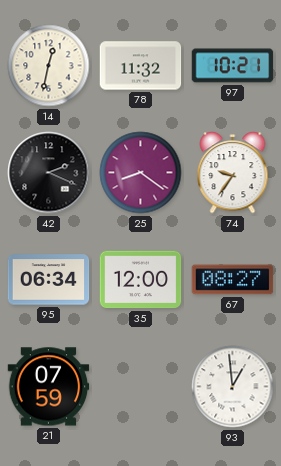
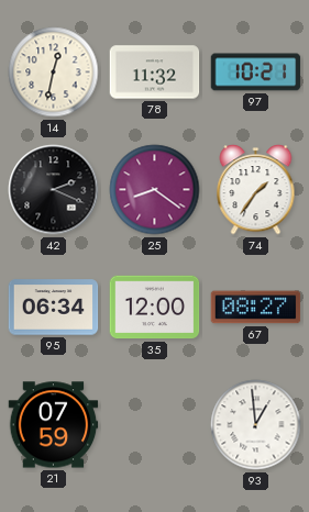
74: 9:36 -> 1:36
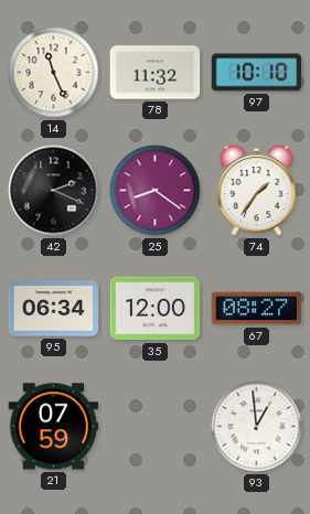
14: 12:32 -> 11:26
97: 10:21 -> 10:10
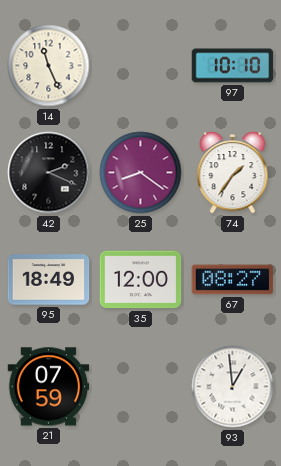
78: 11:32 -> none
95: 06:34 -> 18:49
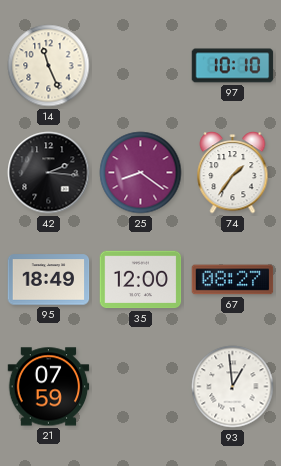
42: 2:19 -> 2:16
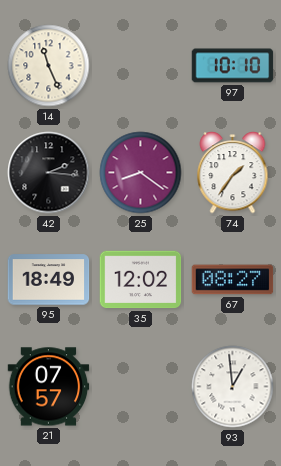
35: 12:00 -> 12:02
21: 07:59 -> 07:57
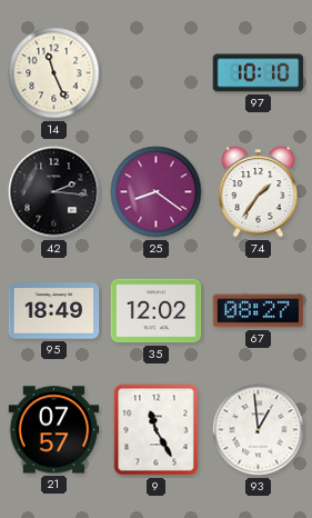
9: none -> 11:25
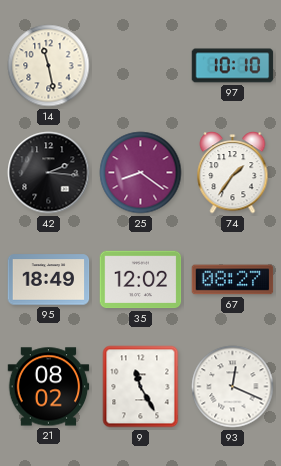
14: 11:26 -> 11:28
21: 07:57 -> 08:02
93: 12:59 -> 12:19
